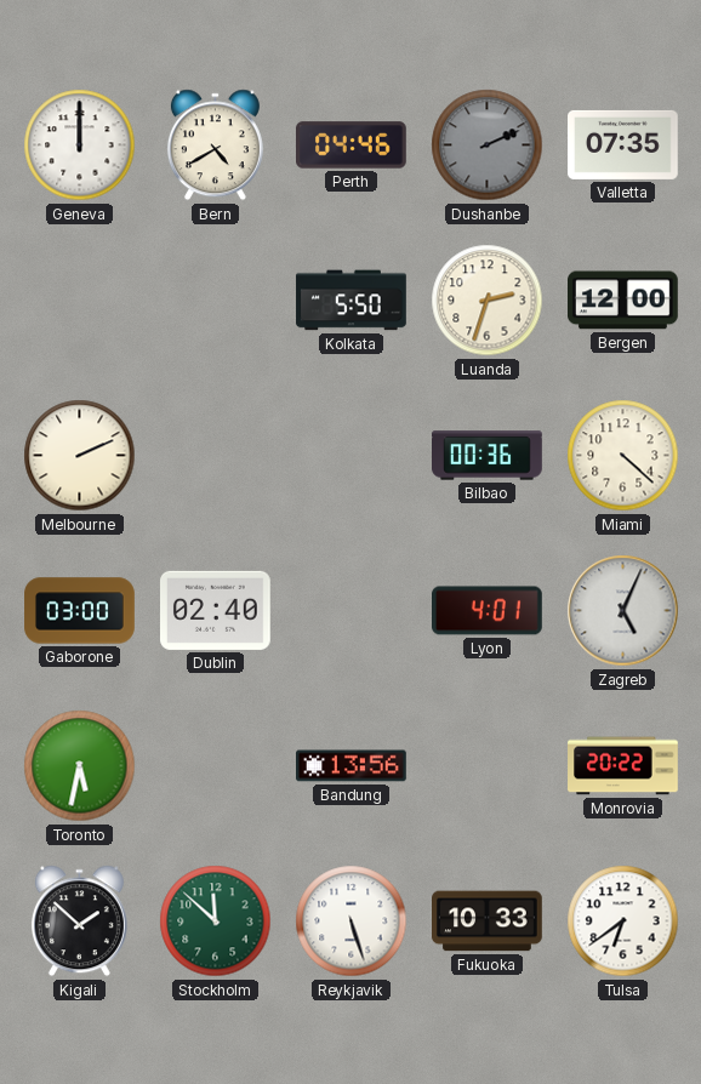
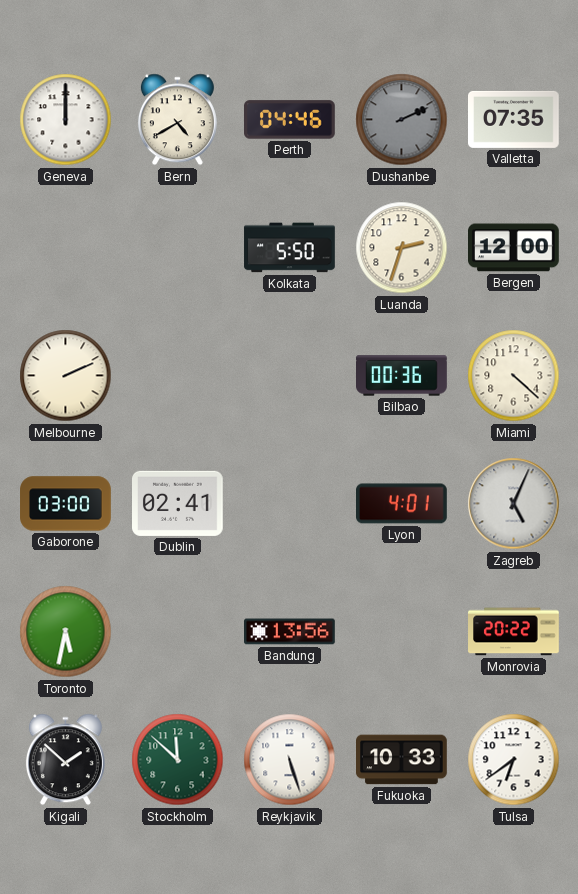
Dublin: 02:40 -> 02:41
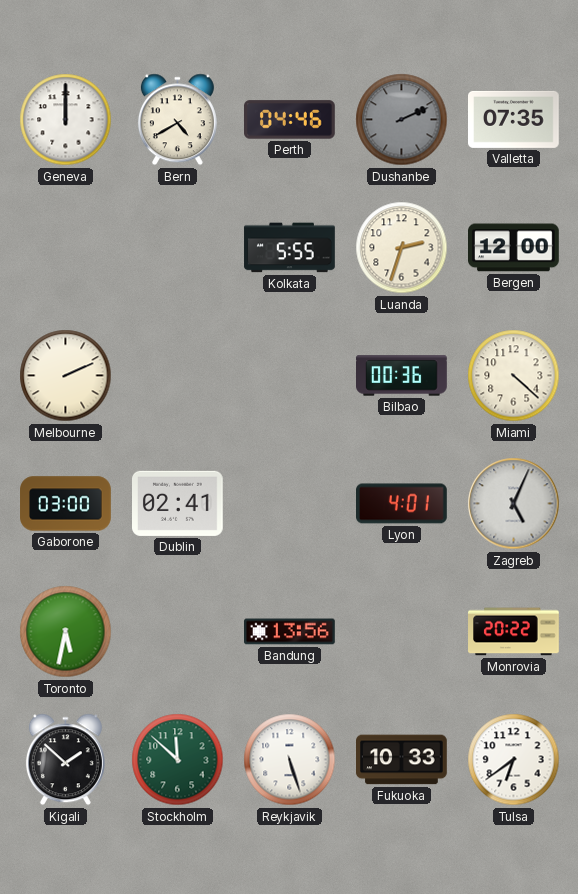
Kolkata: 5:50 -> 5:55
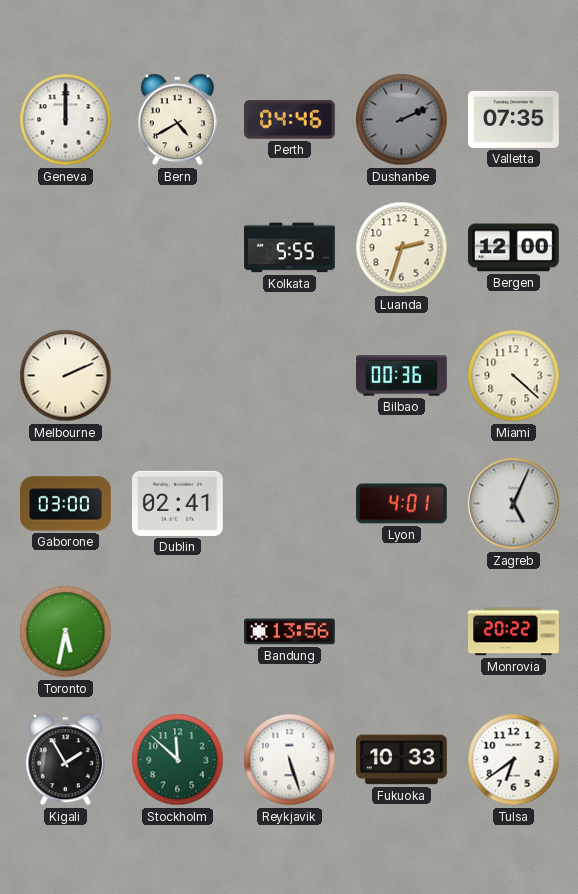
Kigali: 1:52 -> 1:55
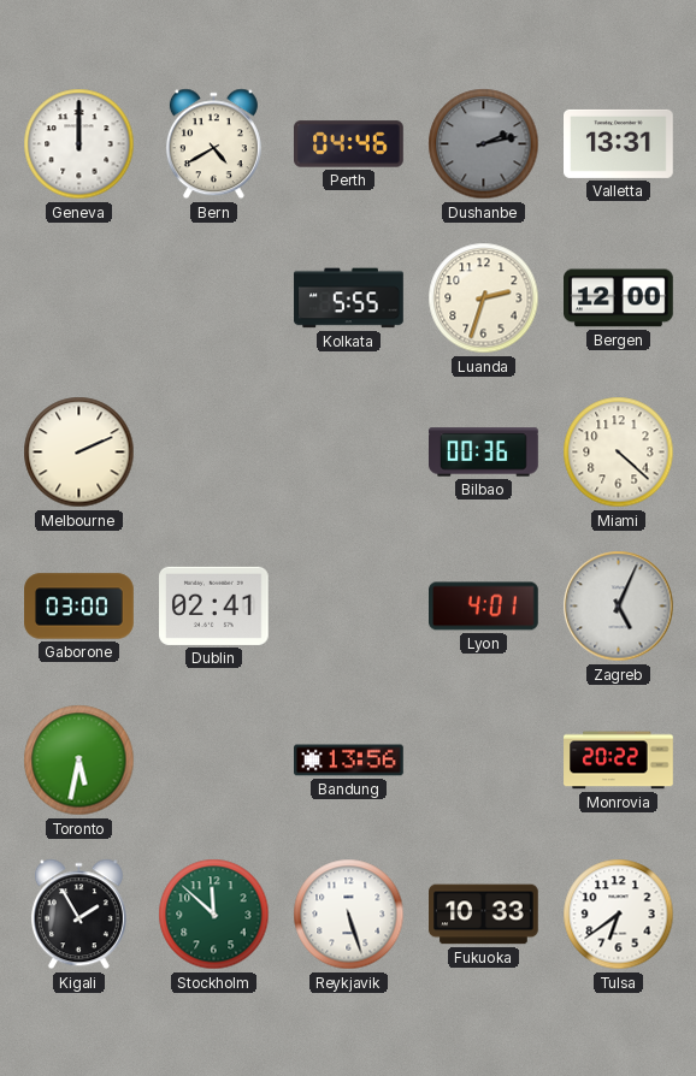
Dushanbe: 2:11 -> 2:13
Valletta: 07:35 -> 13:31
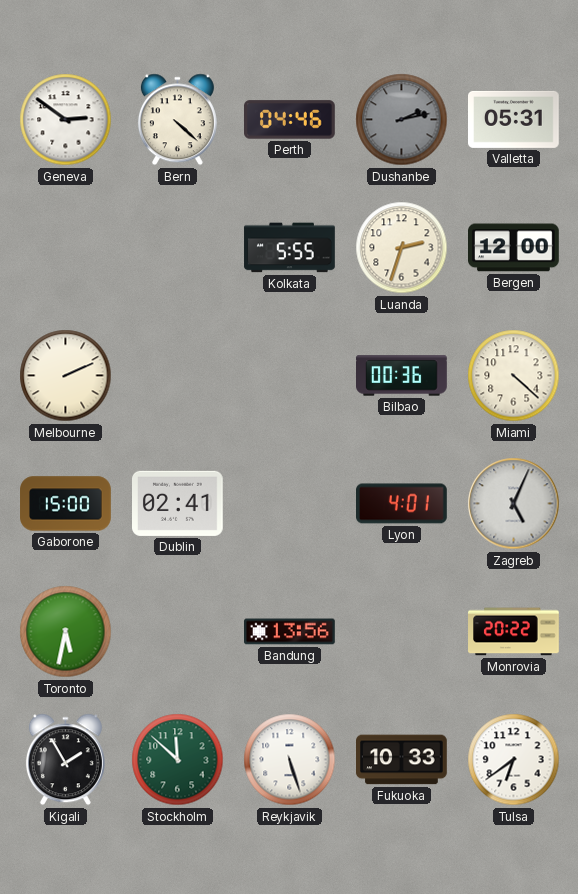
Geneva: 12:00 -> 2:51
Bern: 4:40 -> 4:22
Valletta: 13:31 -> 05:31
Gaborone: 03:00 -> 15:00
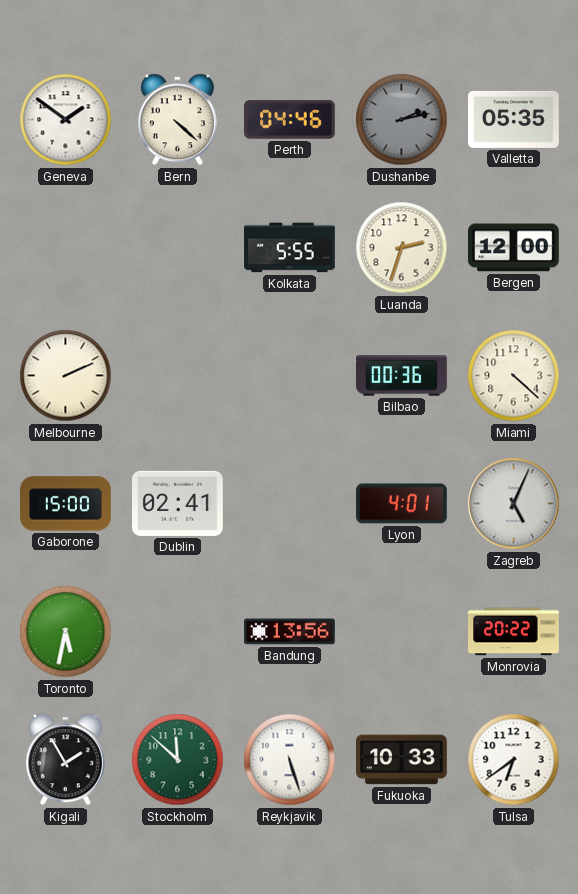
Geneva: 2:51 -> 1:51
Valletta: 05:31 -> 05:35
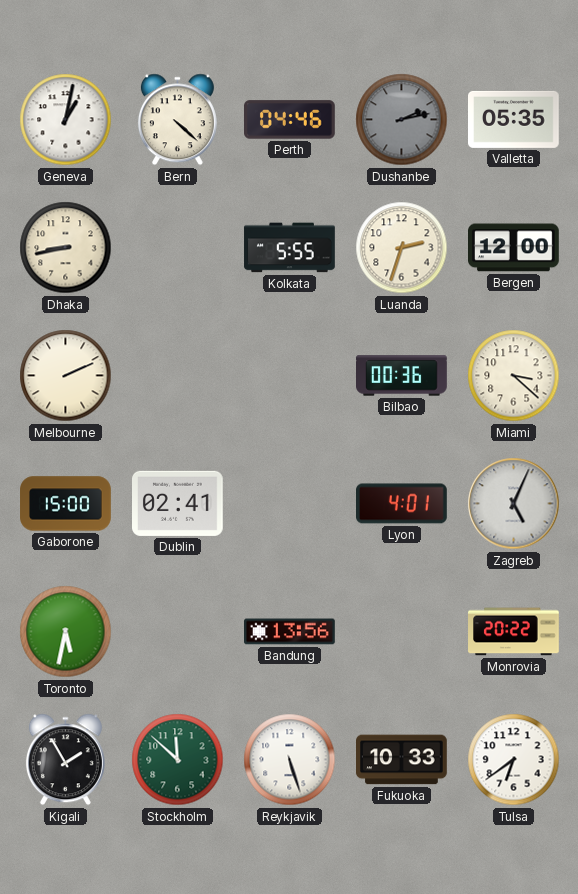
Geneva: 1:51 -> 1:02
Dhaka: none -> 8:43
Miami: 4:22 -> 3:22
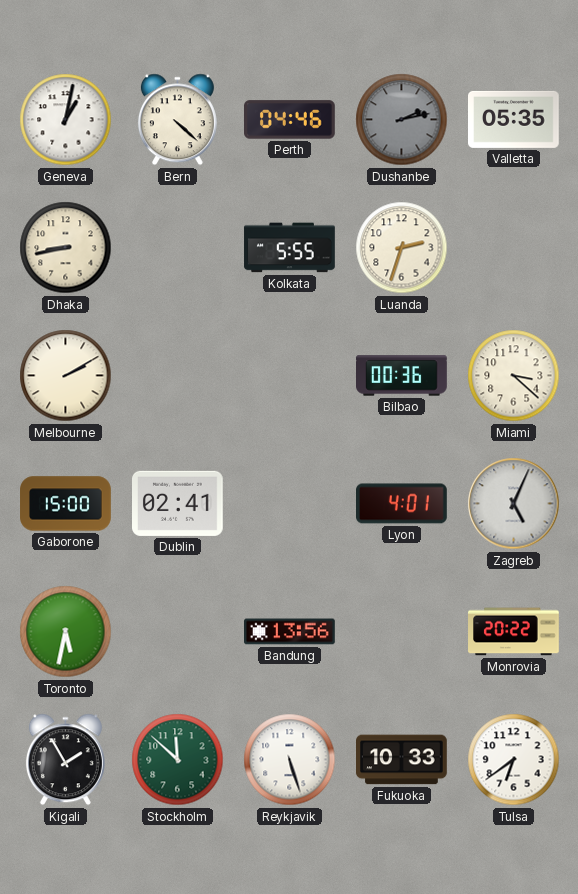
Bergen: 12:00 -> none
Melbourne: 2:11 -> 2:10
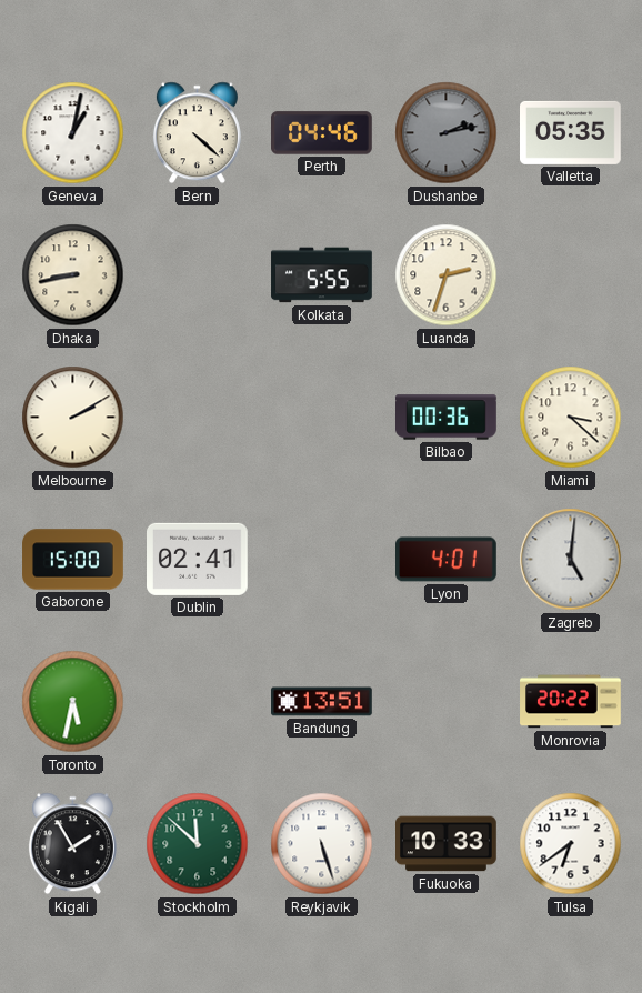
Zagreb: 5:04 -> 5:01
Bandung: 13:56 -> 13:51
